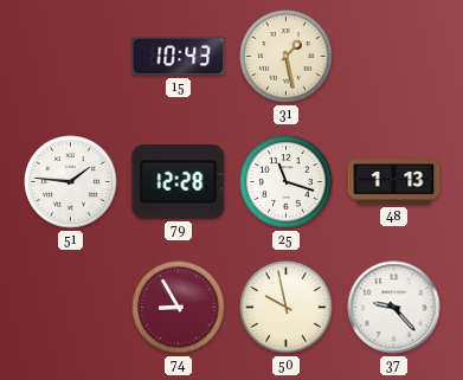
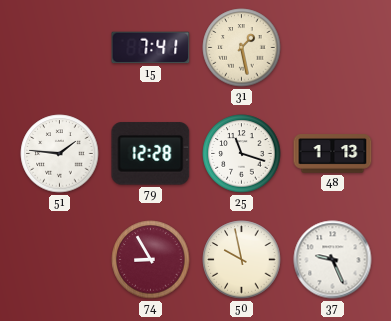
15: 10:43 -> 7:41
37: 9:23 -> 9:26
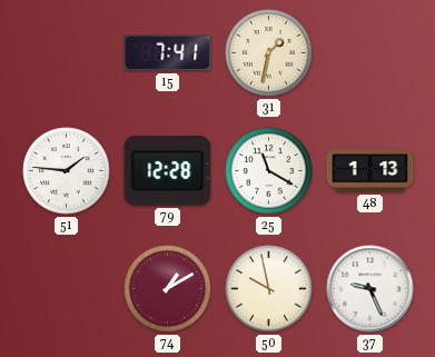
31: 1:28 -> 1:32
25: 11:18 -> 11:20
74: 8:55 -> 1:10
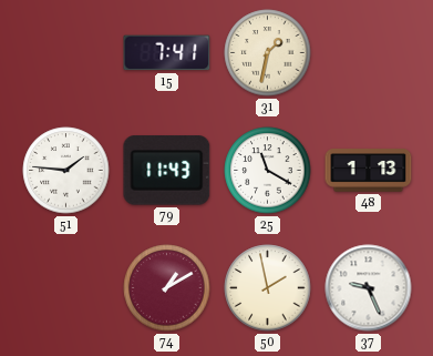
79: 12:28 -> 11:43
50: 9:58 -> 1:58
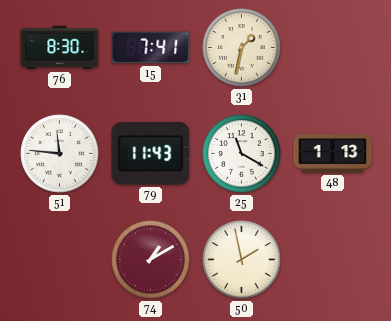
76: none -> 8:30
51: 1:46 -> 11:46
37: 9:26 -> none
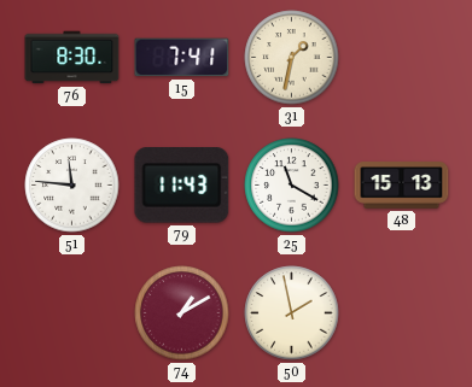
48: 1:13 -> 15:13
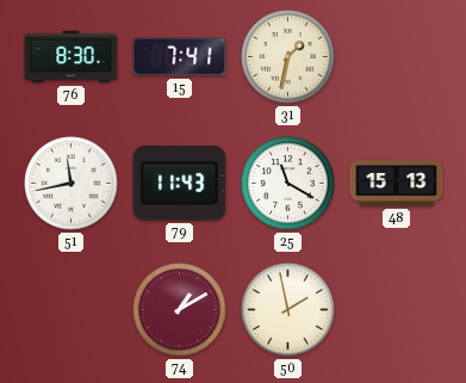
51: 11:46 -> 11:43
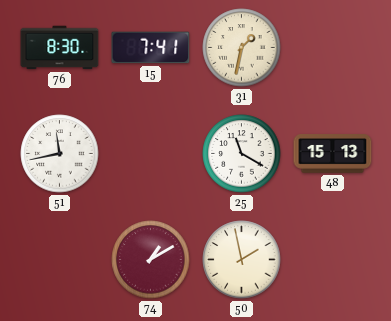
79: 11:43 -> none
